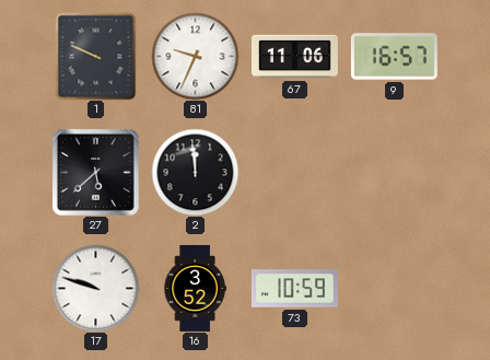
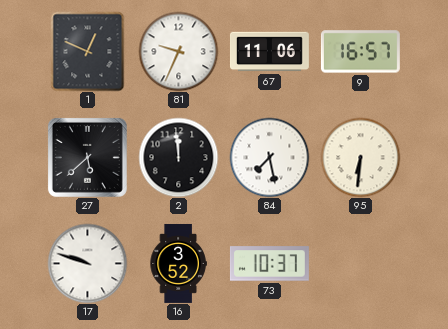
1: 9:49 -> 12:49
84: none -> 7:28
95: none -> 6:31
73: 10:59 -> 10:37
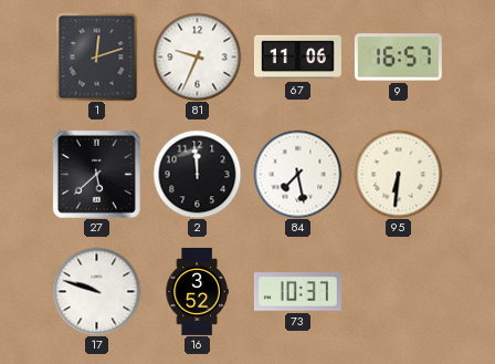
1: 12:49 -> 12:12
